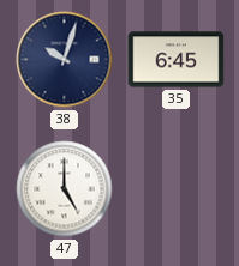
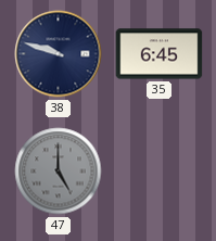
38: 10:03 -> 9:48
47 dial: white -> grey
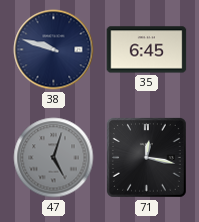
47: 5:00 -> 5:03
71: none -> 12:17
